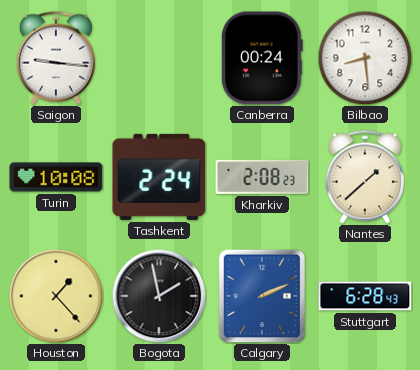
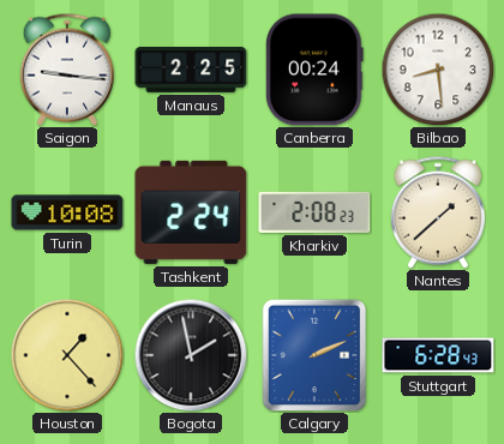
Manaus: none -> 2:25
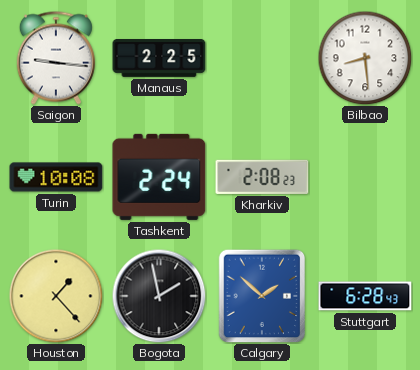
Canberra: 00:24 -> none
Nantes: 1:38 -> none
Calgary: 2:11 -> 1:52
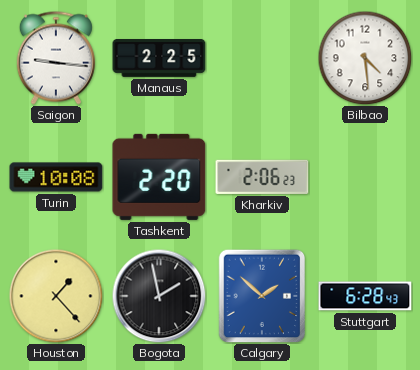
Bilbao: 8:29 -> 4:29
Tashkent: 2:24 -> 2:20
Kharkiv: 2:08 -> 2:06
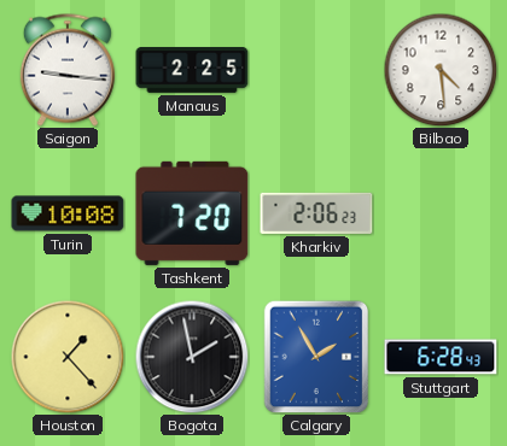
Tashkent: 2:20 -> 7:20
Calgary: 1:52 -> 1:55
